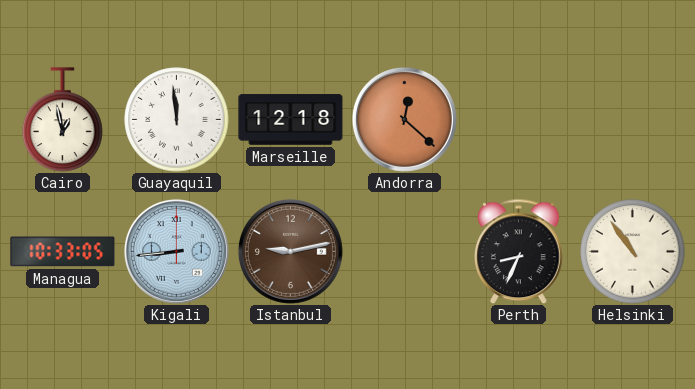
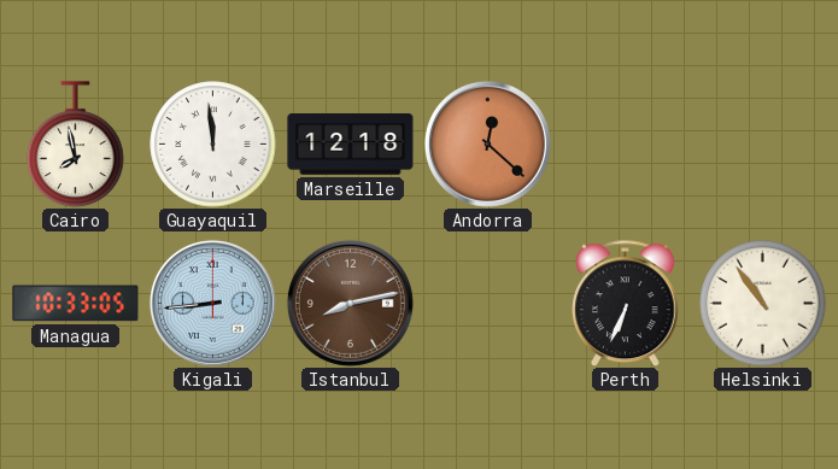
Cairo: 12:58 -> 7:58
Istanbul: 9:13 -> 8:13
Perth: 8:34 -> 6:34
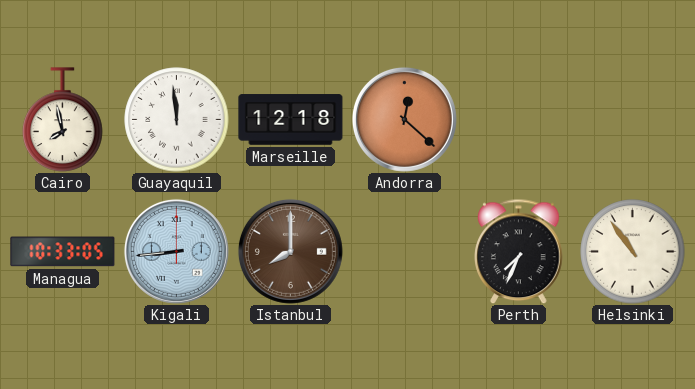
Istanbul: 8:13 -> 8:00
Perth: 6:34 -> 7:34
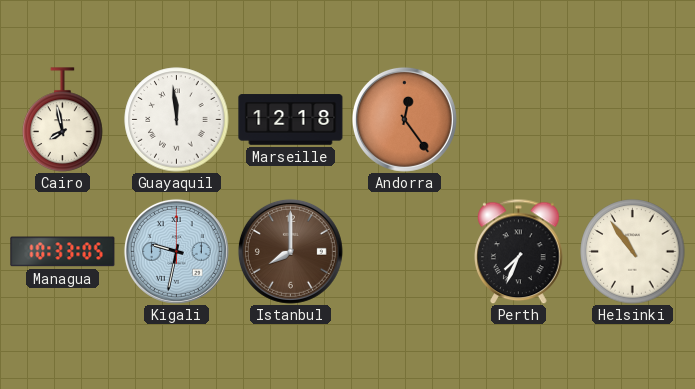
Andorra: 12:22 -> 12:24
Kigali: 8:44 -> 9:32
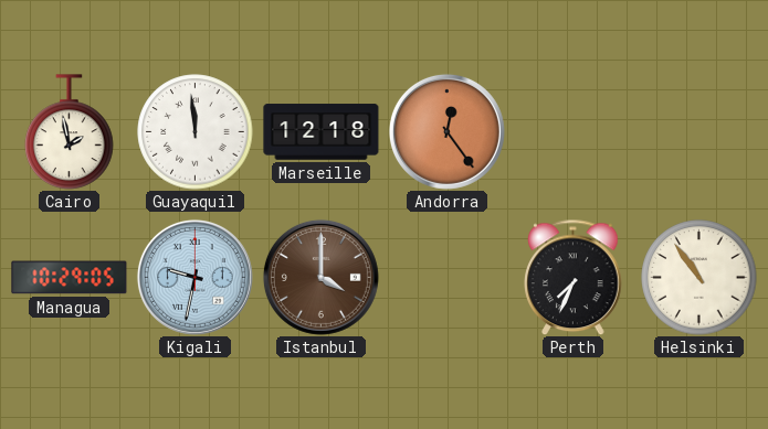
Cairo: 7:58 -> 1:58
Managua: 10:33 -> 10:29
Istanbul: 8:00 -> 4:00
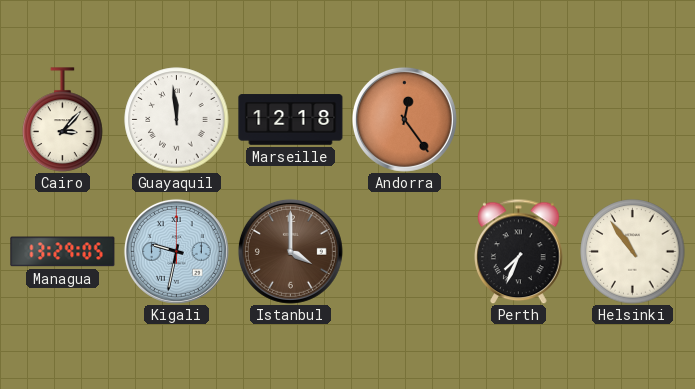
Cairo: 1:58 -> 3:07
Managua: 10:29 -> 13:29
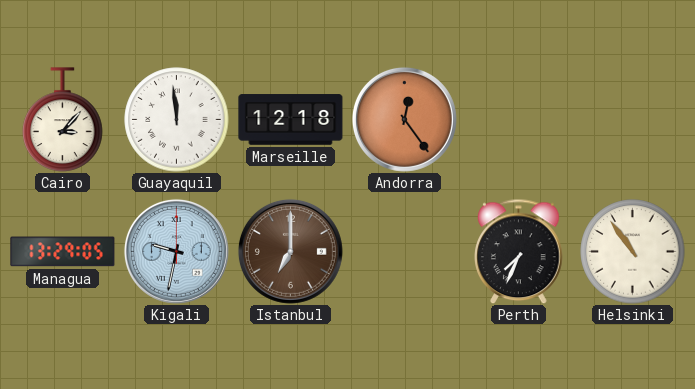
Istanbul: 4:00 -> 7:00
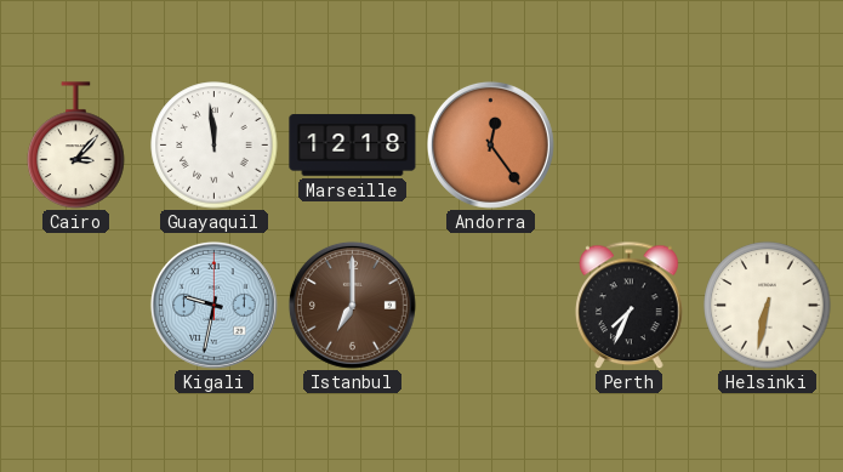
Managua: 13:29 -> none
Helsinki: 10:54 -> 6:32
